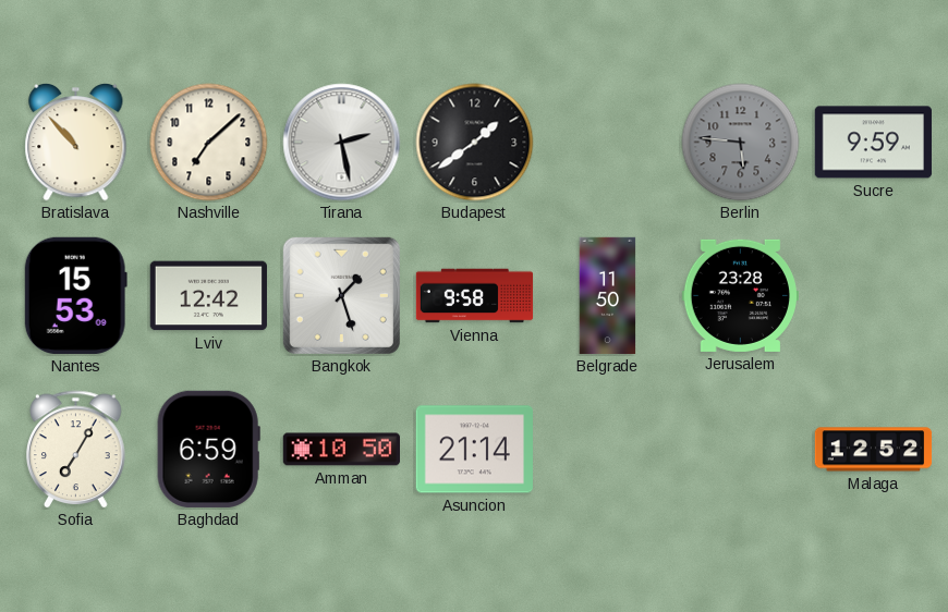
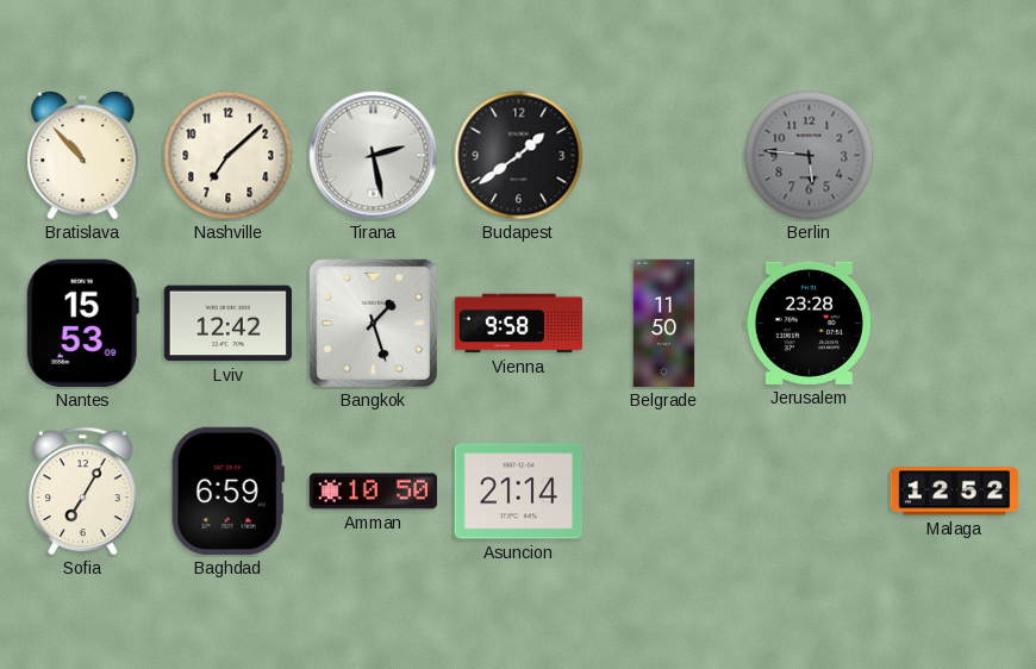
Sucre: 9:59 -> none
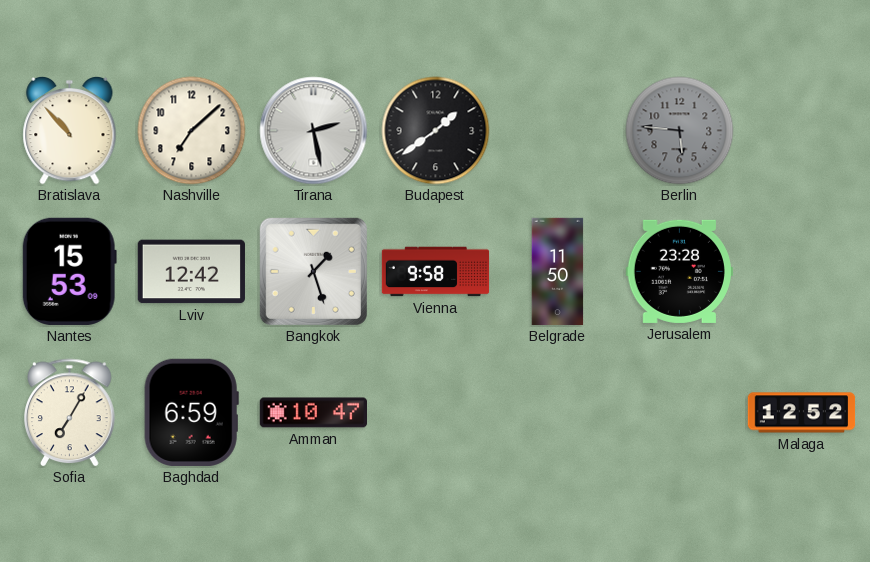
Amman: 10:50 -> 10:47
Asuncion: 21:14 -> none
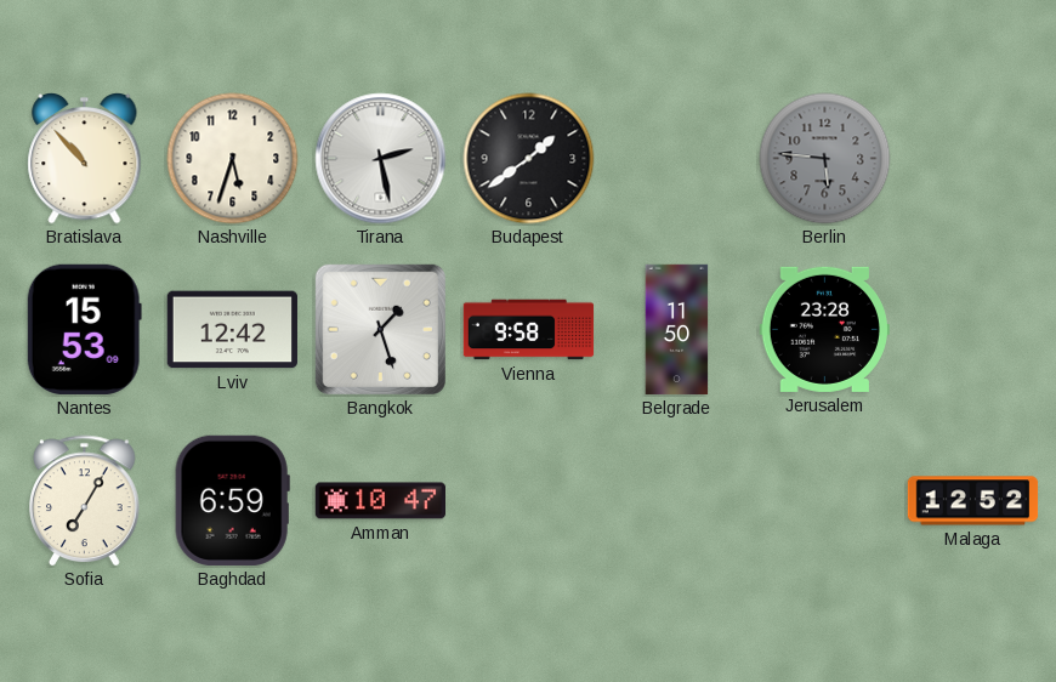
Nashville: 7:08 -> 5:33
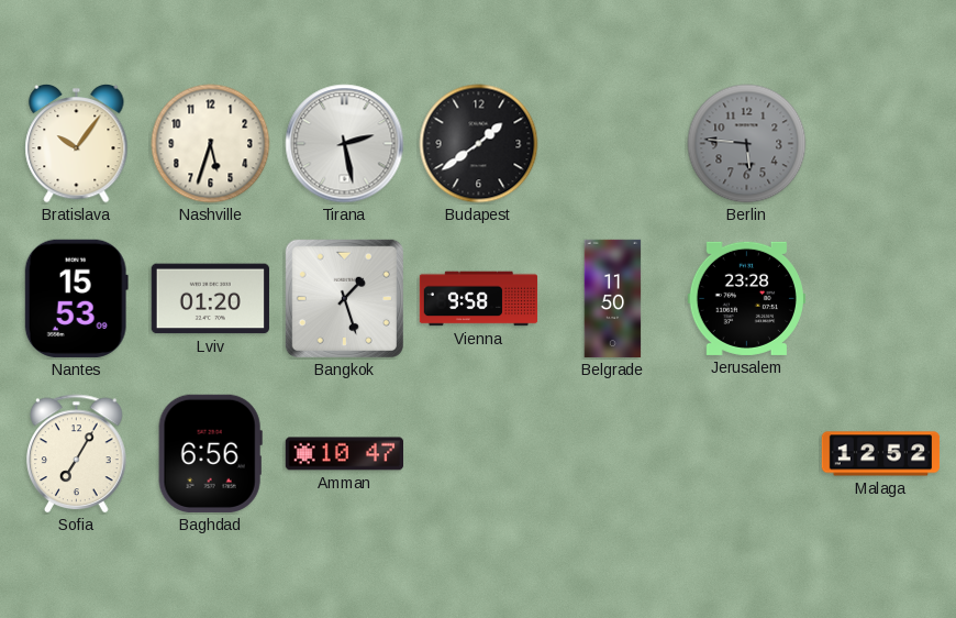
Bratislava: 10:53 -> 10:06
Lviv: 12:42 -> 01:20
Baghdad: 6:59 -> 6:56
